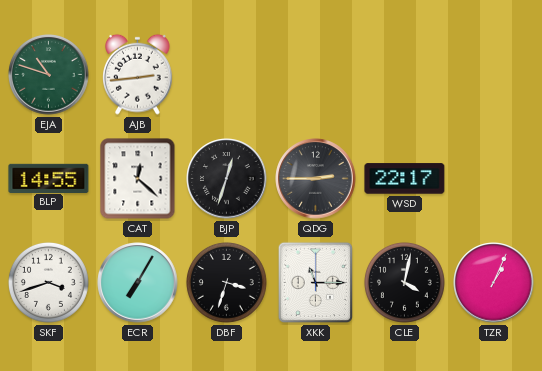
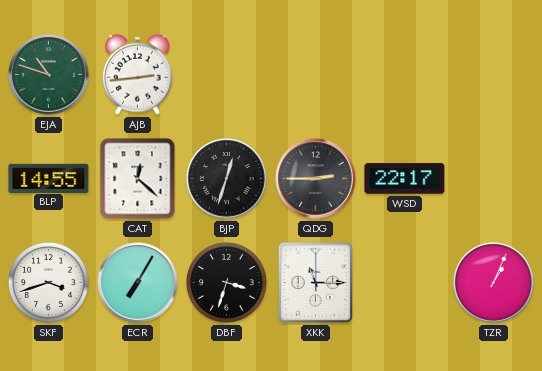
CLE: 4:02 -> none
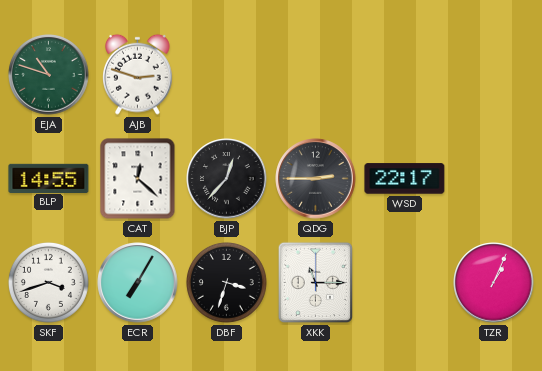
AJB: 2:44 -> 2:48
BJP: 12:33 -> 12:37
